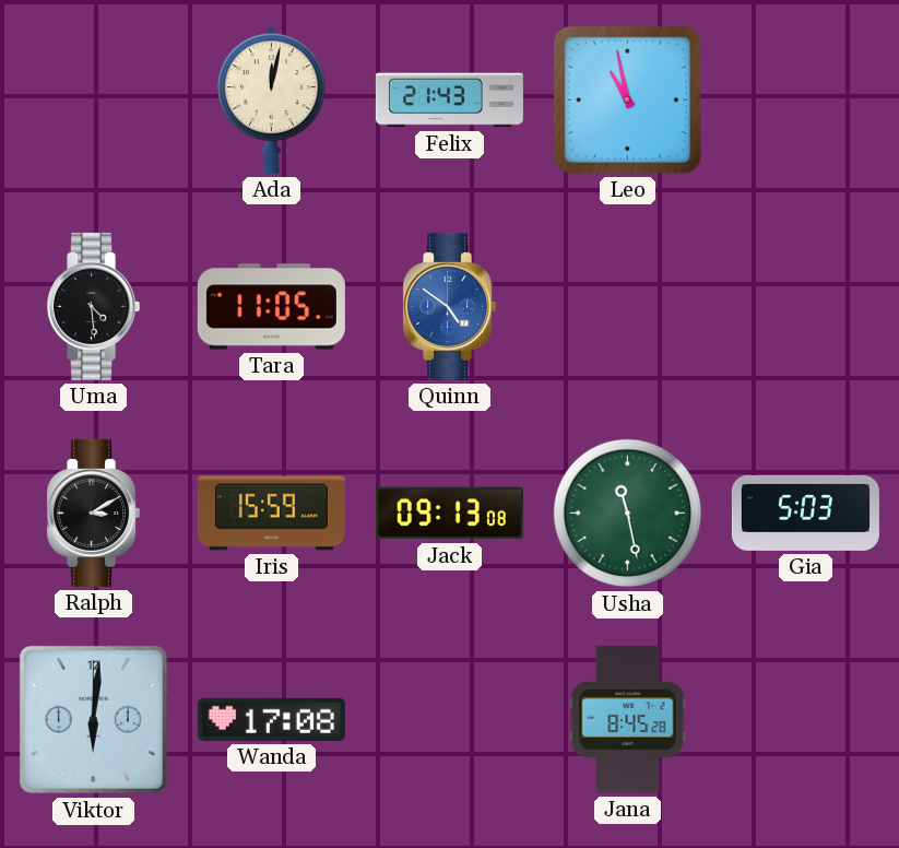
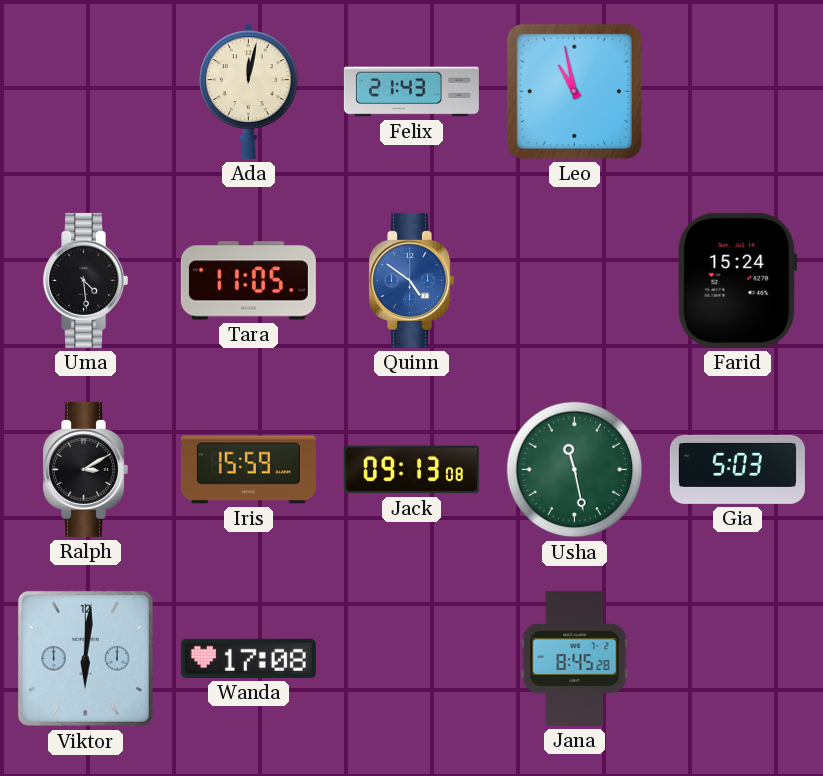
Farid: none -> 15:24
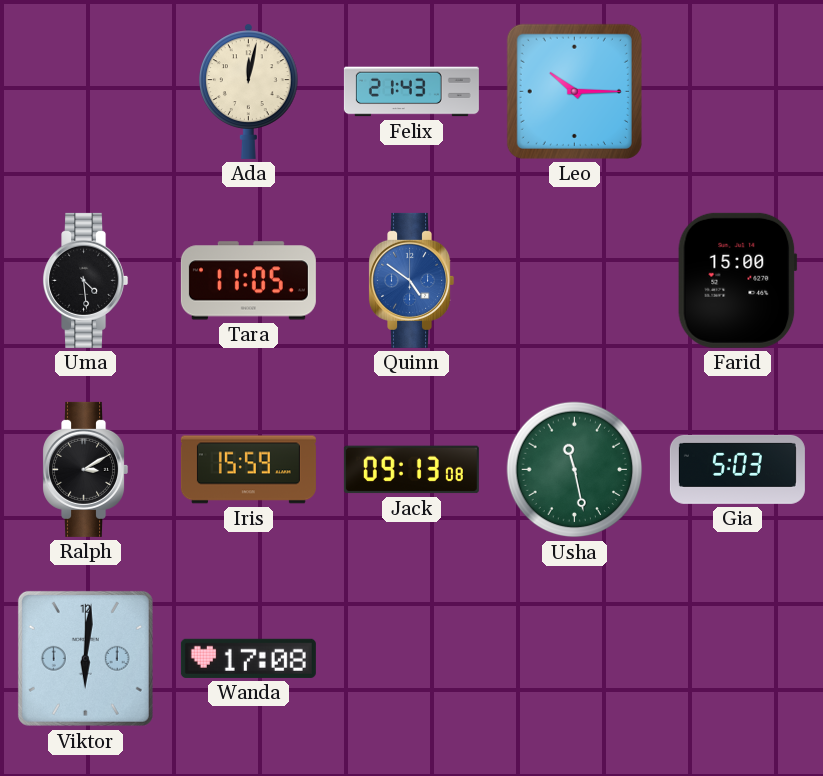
Leo: 10:58 -> 10:15
Farid: 15:24 -> 15:00
Jana: 8:45 -> none
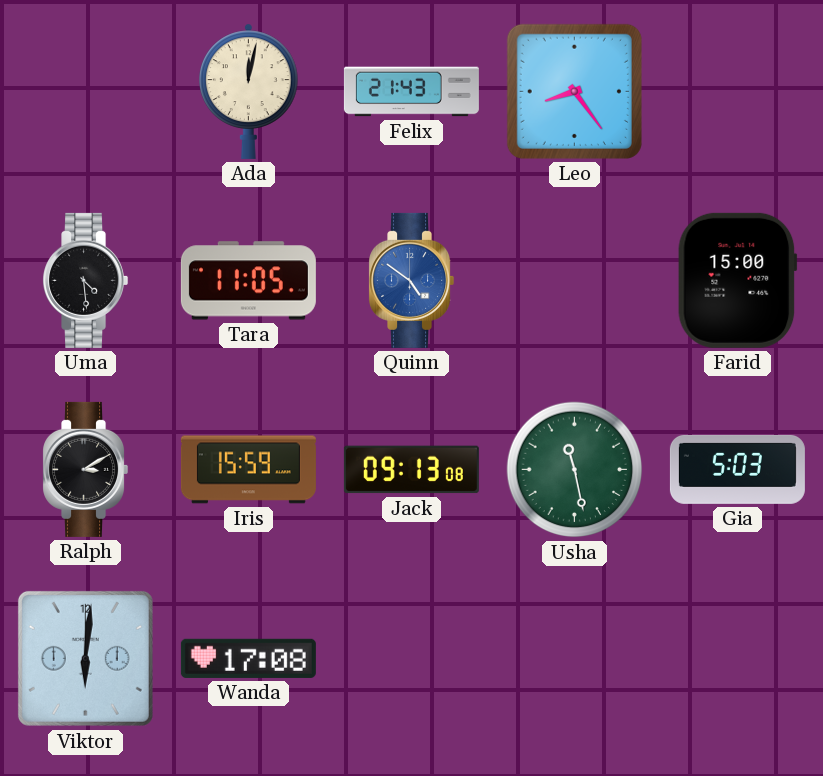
Leo: 10:15 -> 8:24
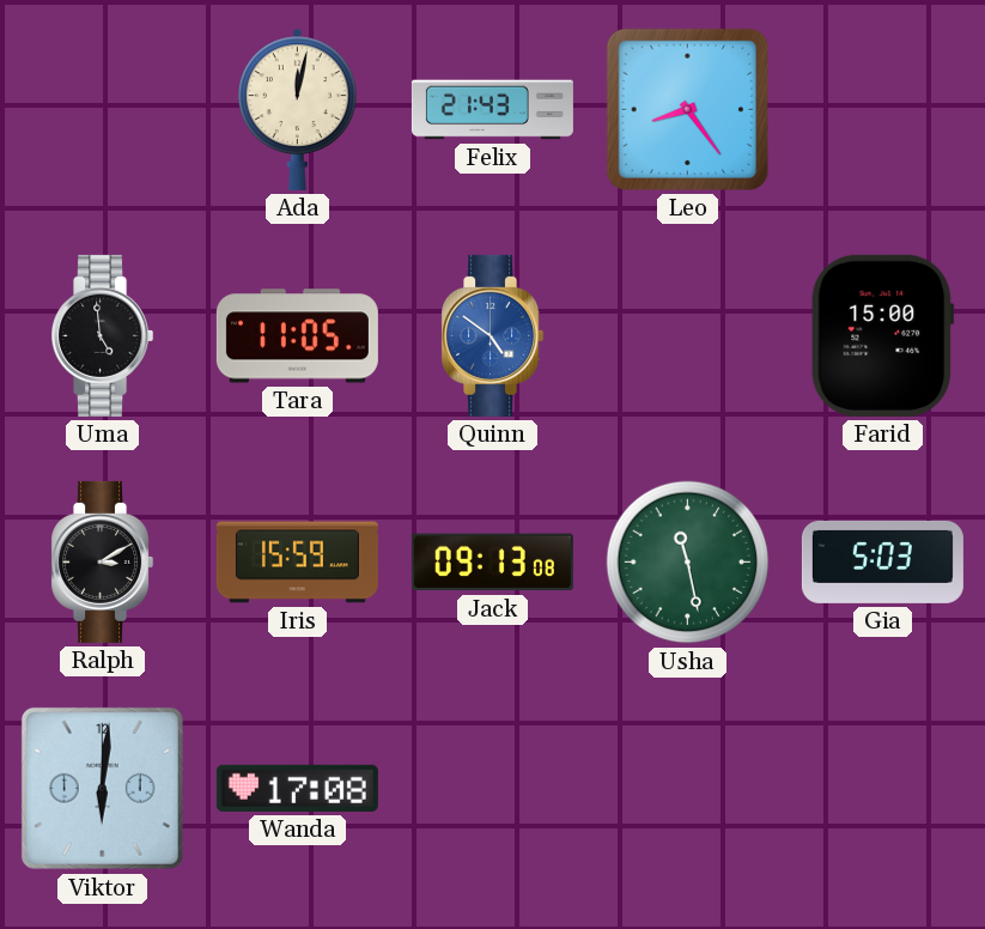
Uma: 4:29 -> 4:59
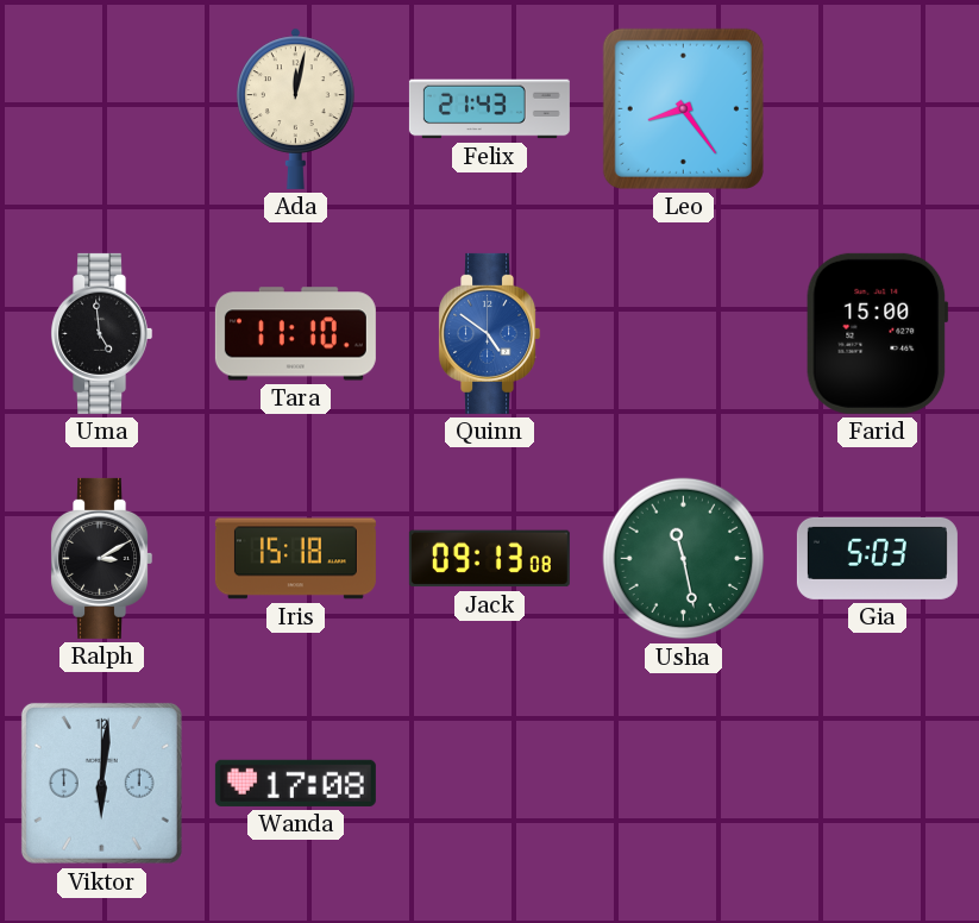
Tara: 11:05 -> 11:10
Iris: 15:59 -> 15:18
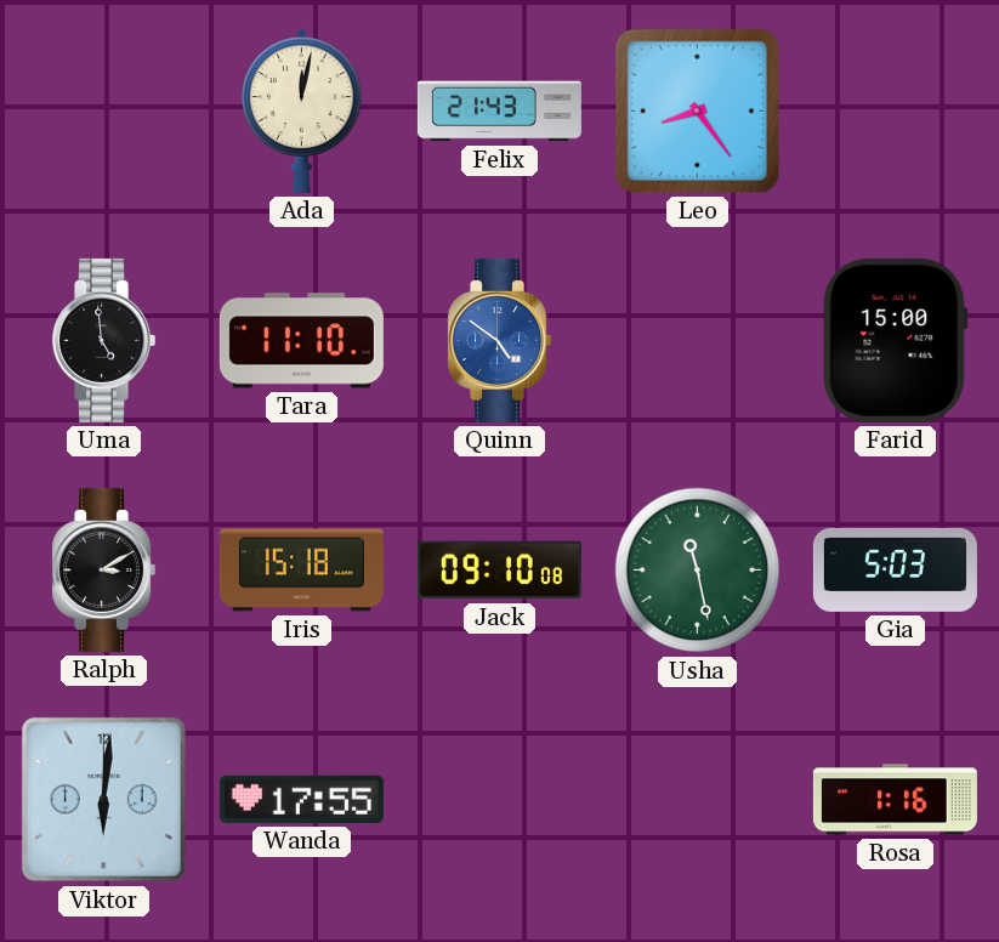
Jack: 09:13 -> 09:10
Wanda: 17:08 -> 17:55
Rosa: none -> 1:16
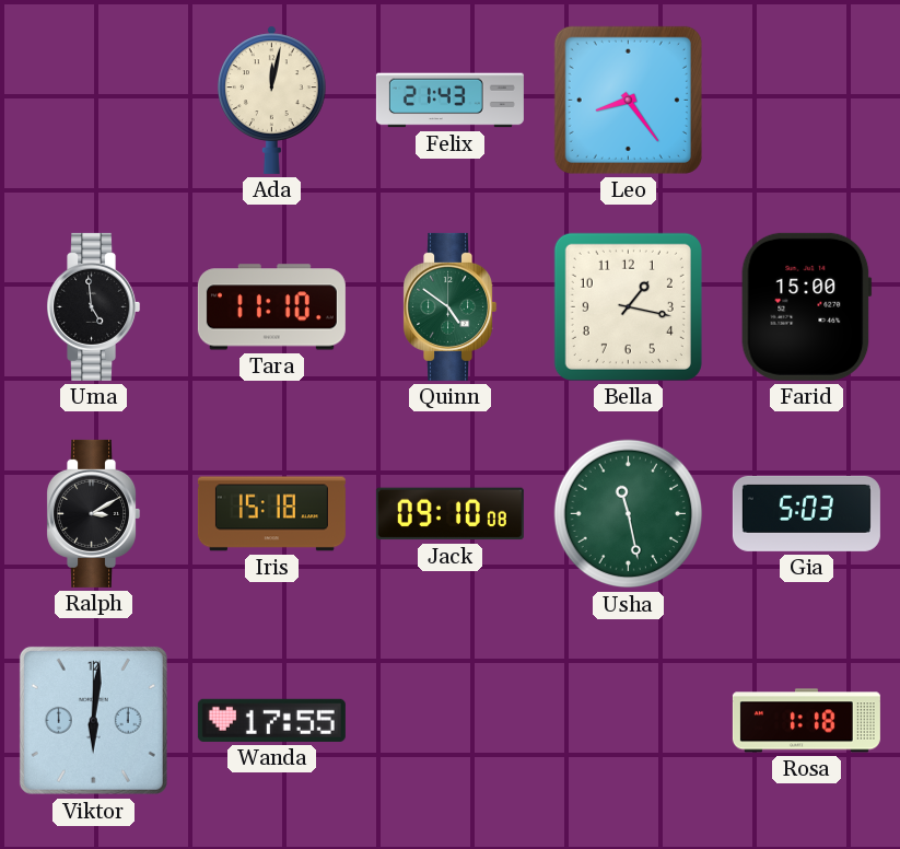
Quinn dial: blue -> green
Bella: none -> 1:17
Rosa: 1:16 -> 1:18
